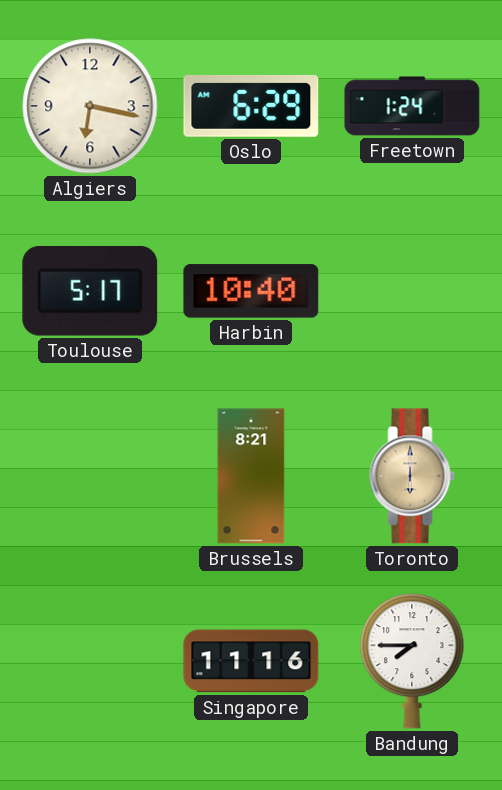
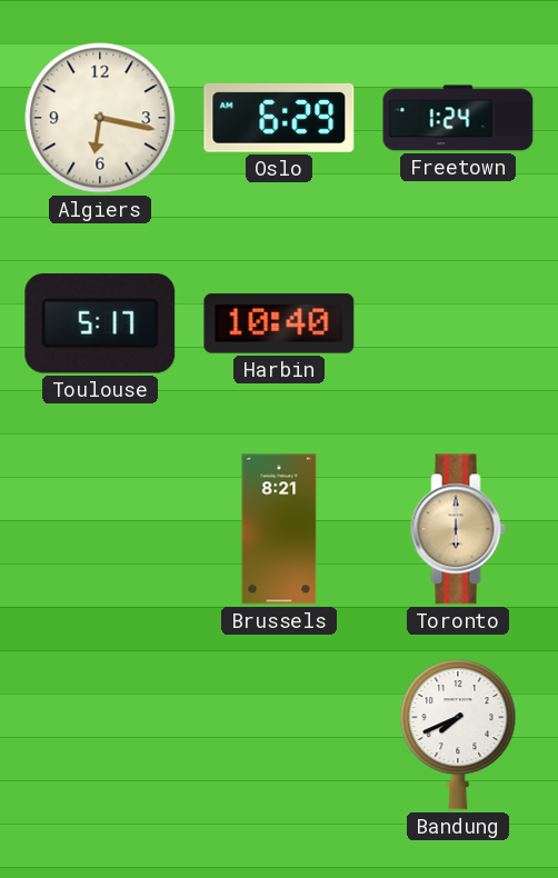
Singapore: 11:16 -> none
Bandung: 7:45 -> 7:41
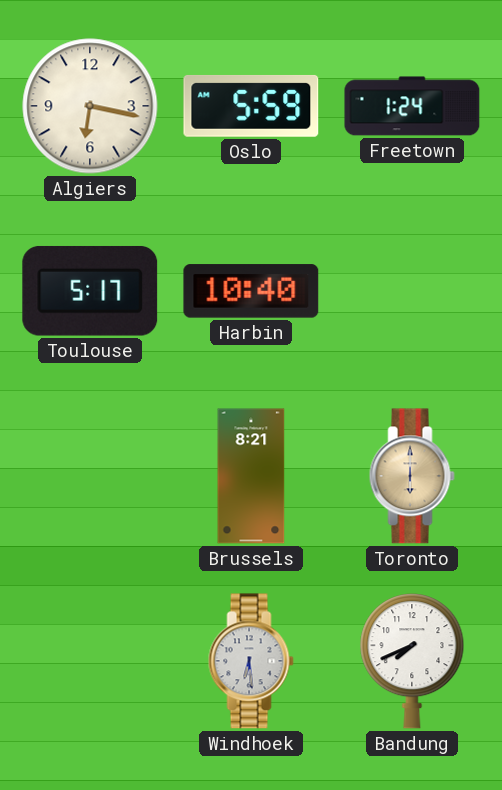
Oslo: 6:29 -> 5:59
Windhoek: none -> 6:29
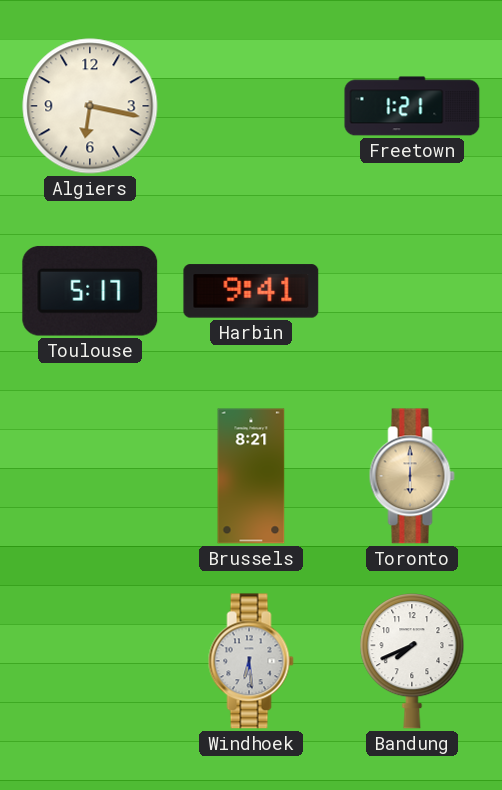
Oslo: 5:59 -> none
Freetown: 1:24 -> 1:21
Harbin: 10:40 -> 9:41
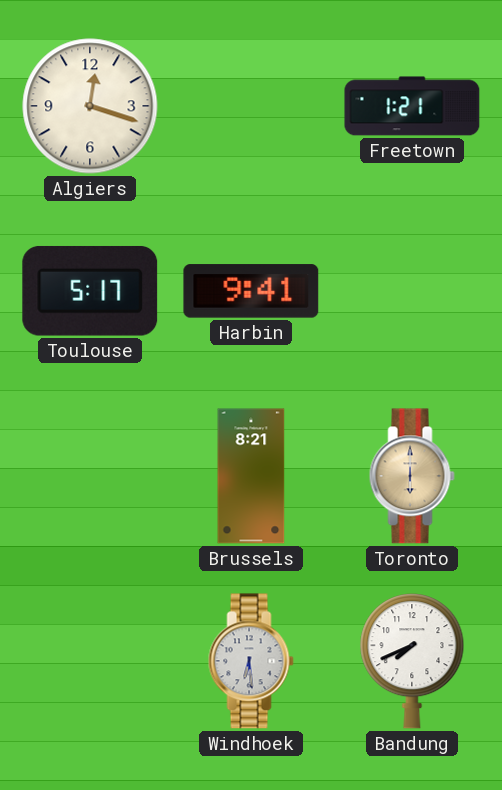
Algiers: 6:17 -> 12:18
